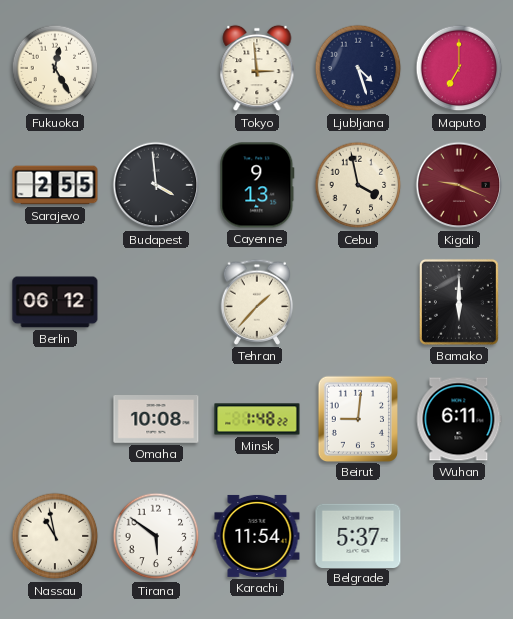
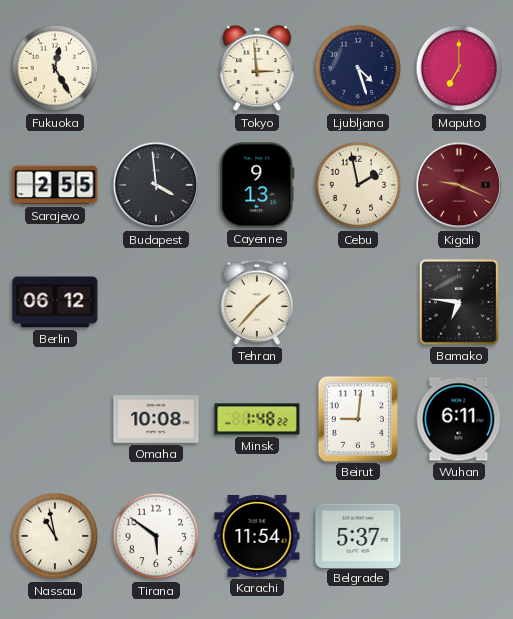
Cebu: 3:58 -> 1:58
Bamako: 6:00 -> 6:46
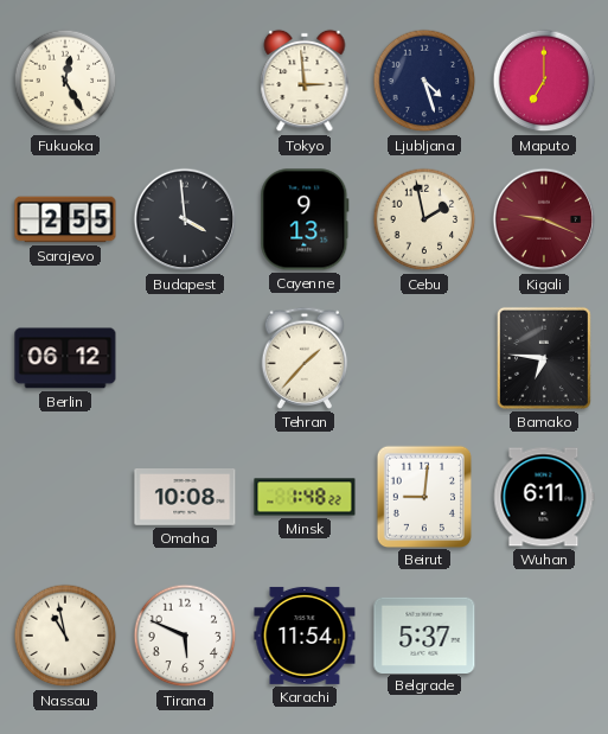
Tirana: 5:51 -> 5:49
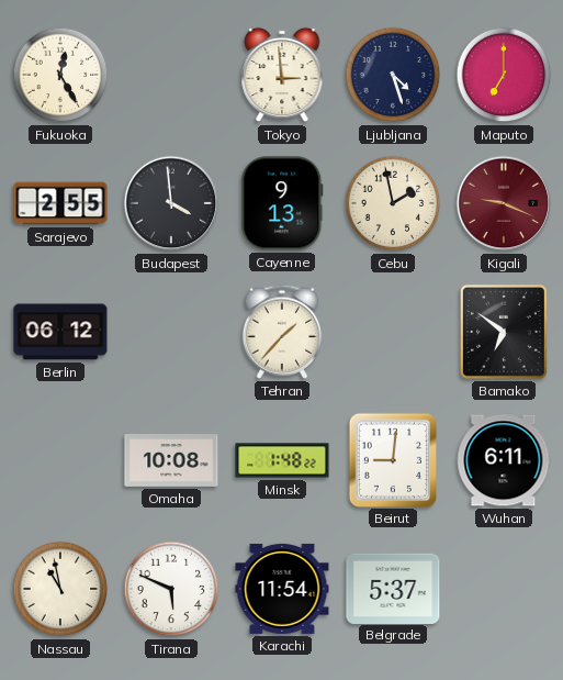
Bamako: 6:46 -> 6:51
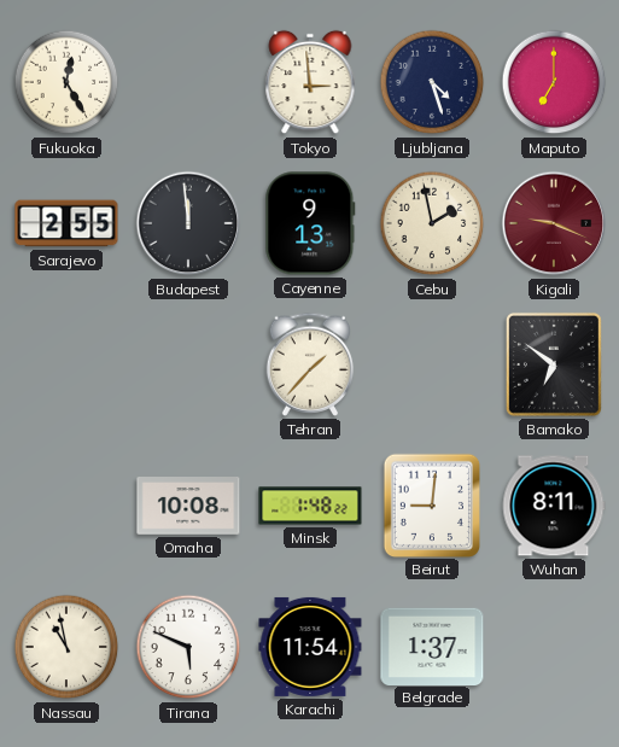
Budapest: 3:59 -> 11:59
Berlin: 06:12 -> none
Wuhan: 6:11 -> 8:11
Belgrade: 5:37 -> 1:37
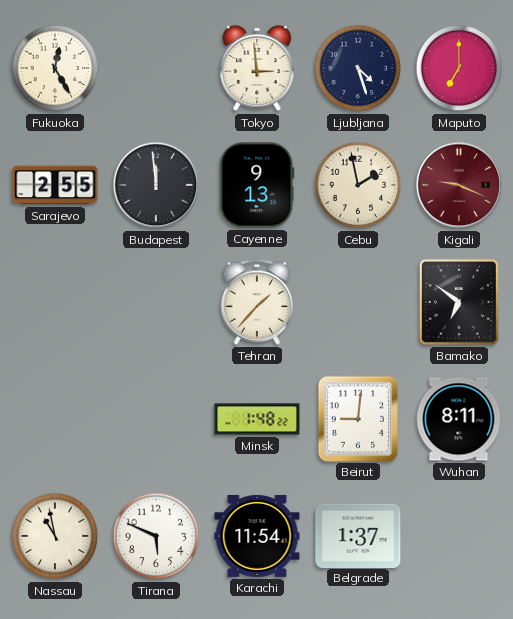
Omaha: 10:08 -> none
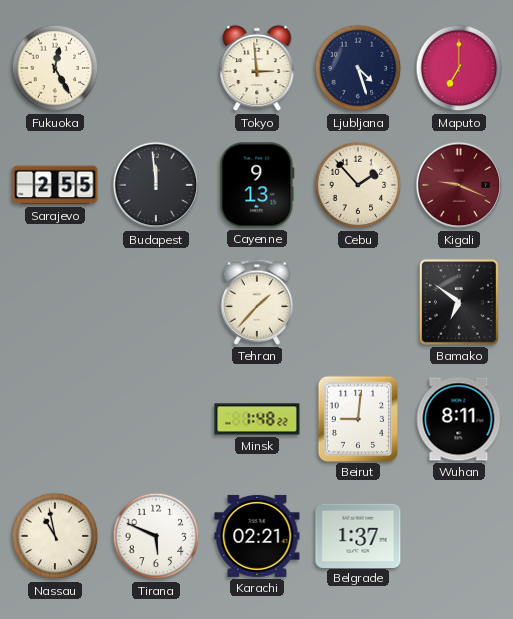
Cebu: 1:58 -> 1:53
Karachi: 11:54 -> 02:21
